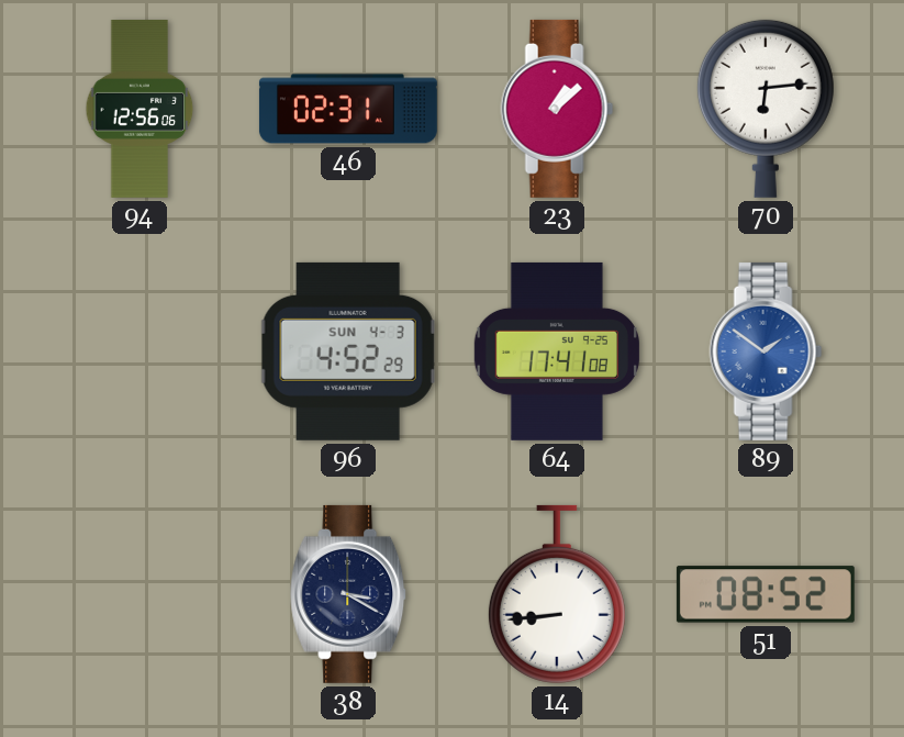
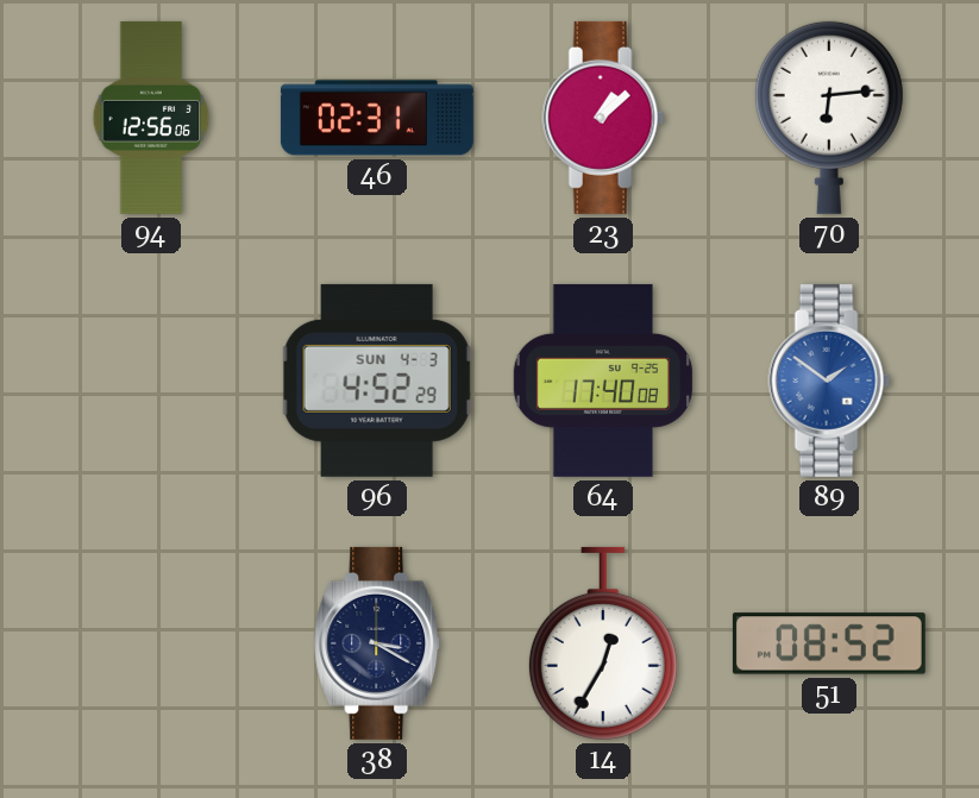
64: 17:41 -> 17:40
14: 8:44 -> 12:35
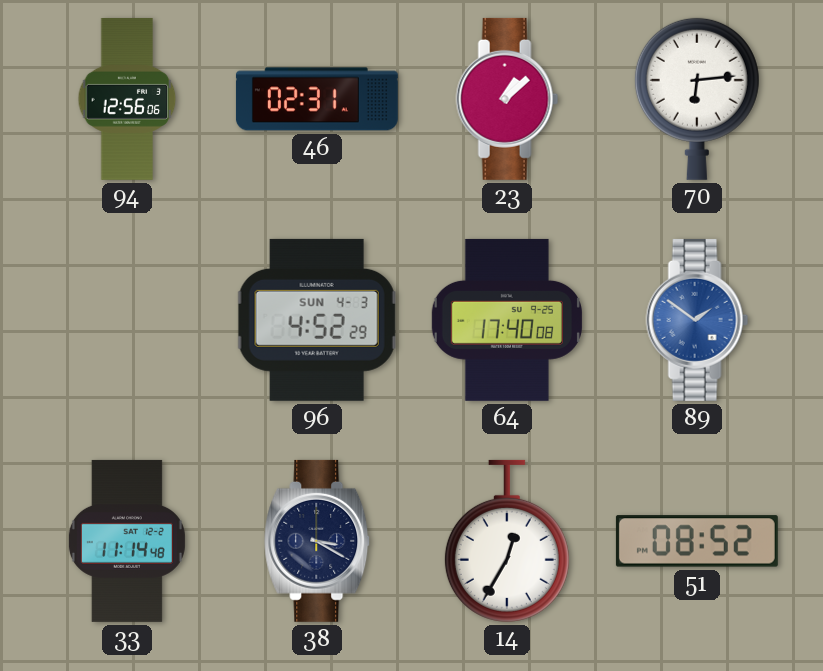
33: none -> 11:14
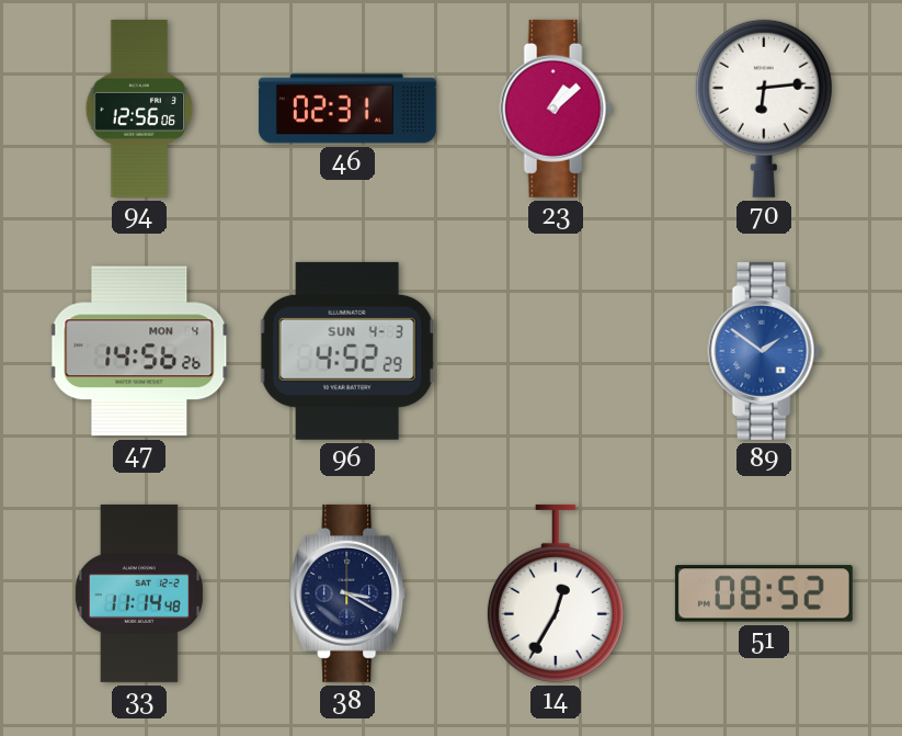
47: none -> 14:56
64: 17:40 -> none
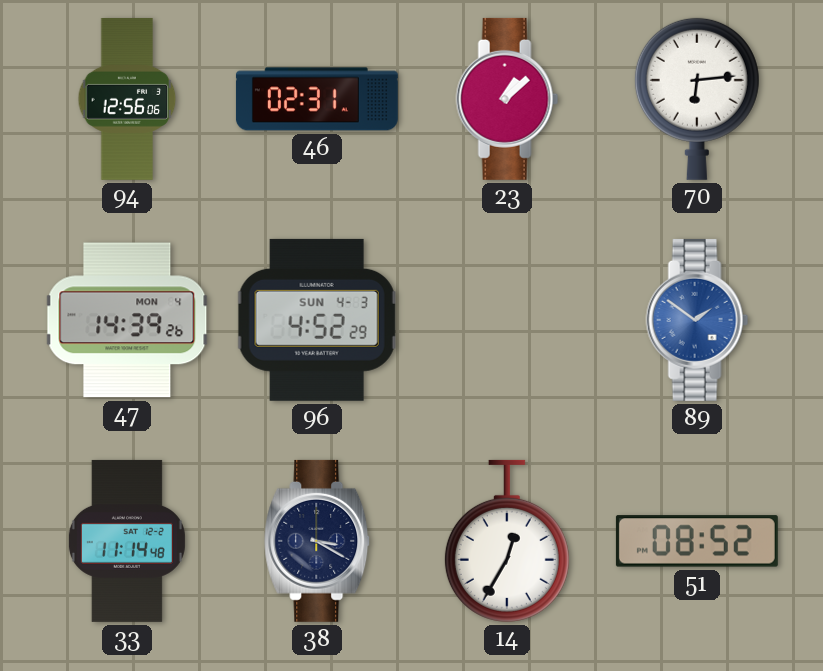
47: 14:56 -> 14:39
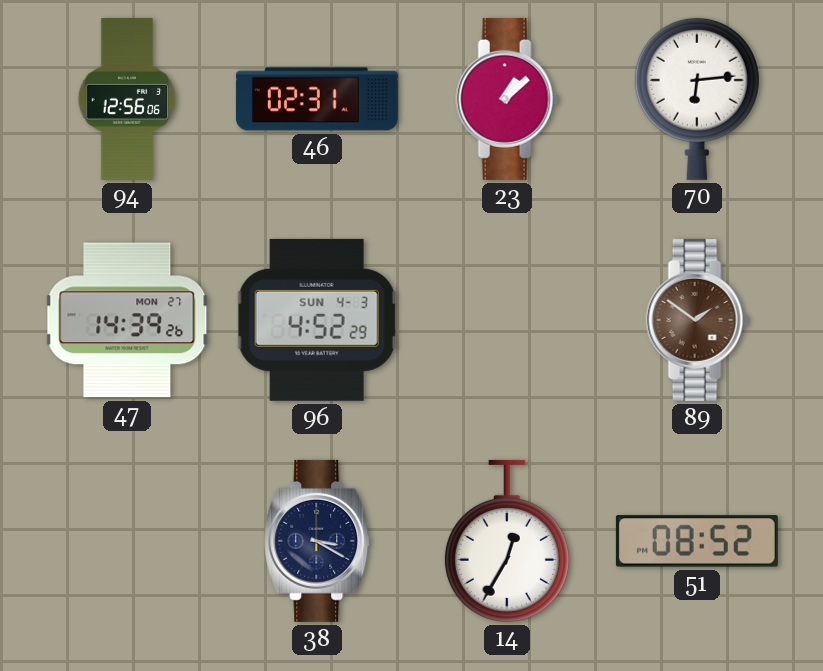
47 date: MON 4 -> MON 27
89 dial: blue -> brown
33: 11:14 -> none
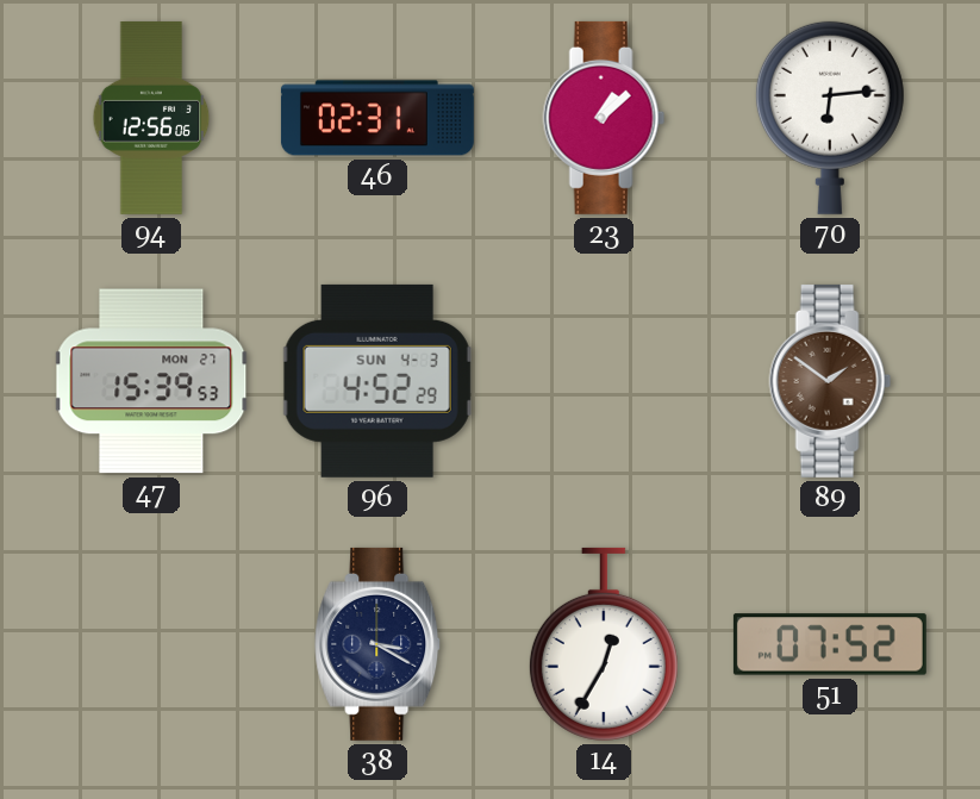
47: 14:39 -> 15:39
51: 08:52 -> 07:52
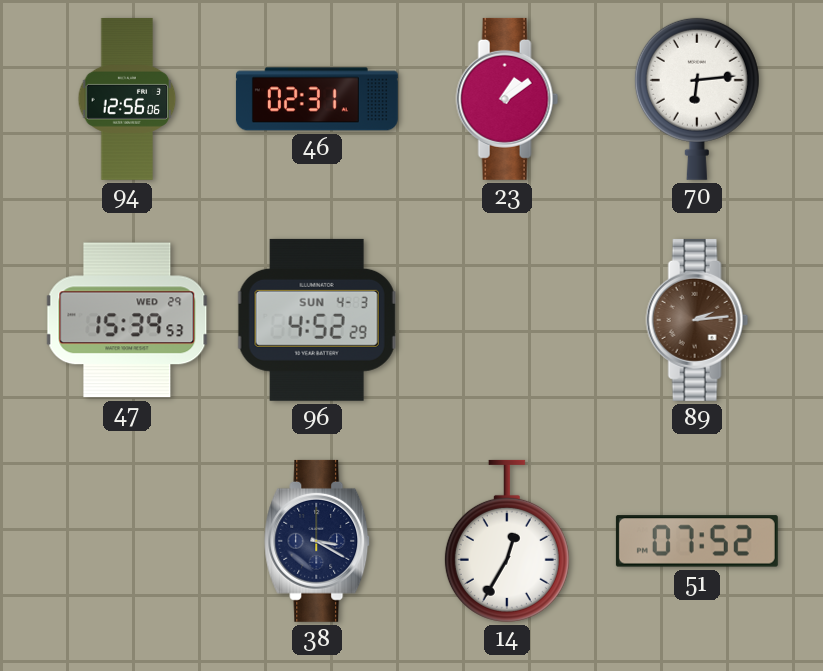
23: 1:08 -> 1:09
47 date: MON 27 -> WED 29
89: 1:51 -> 2:14
